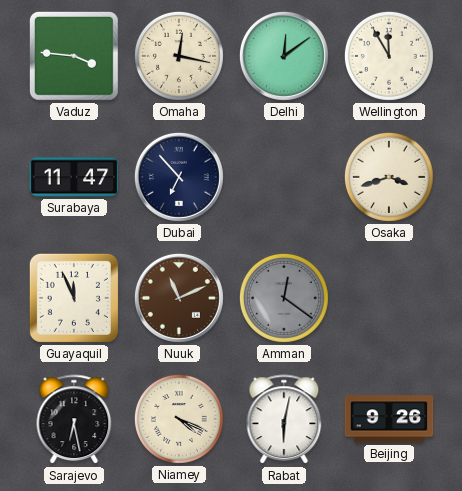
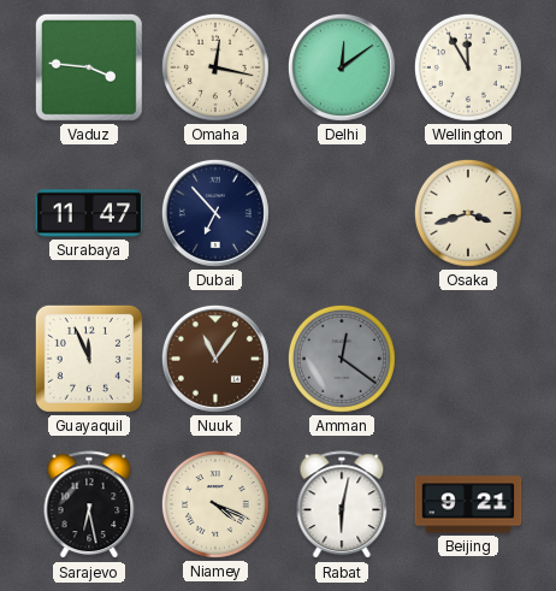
Nuuk: 11:11 -> 11:06
Beijing: 9:26 -> 9:21
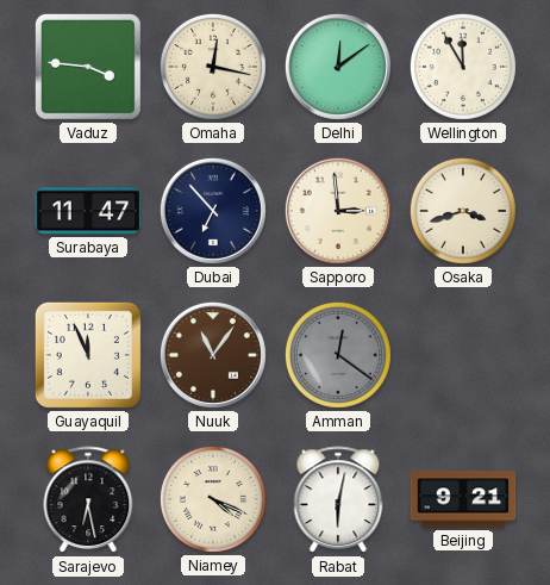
Sapporo: none -> 2:59
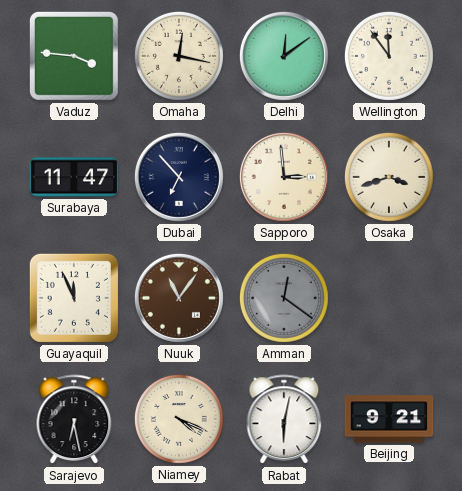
Wellington: 11:55 -> 11:54
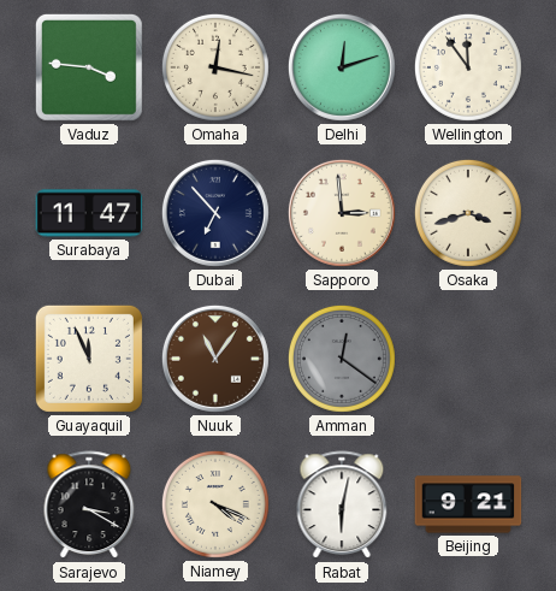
Delhi: 12:09 -> 12:12
Sarajevo: 6:28 -> 3:20
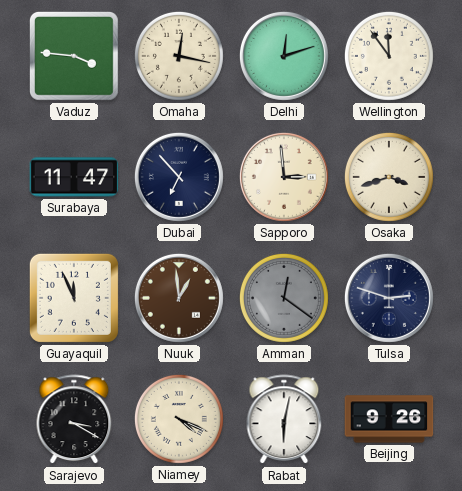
Nuuk: 11:06 -> 12:59
Tulsa: none -> 2:48
Beijing: 9:21 -> 9:26
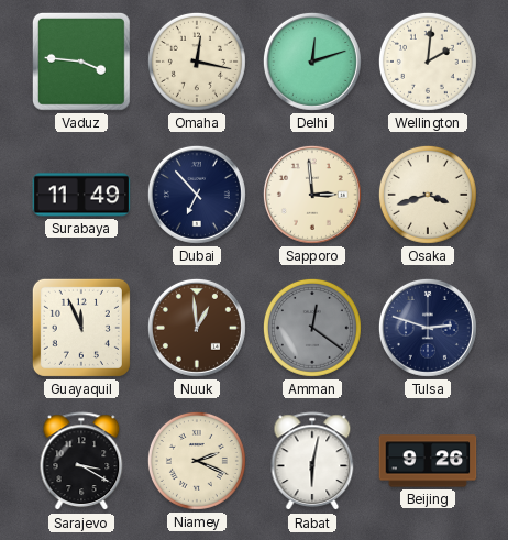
Wellington: 11:54 -> 2:01
Surabaya: 11:47 -> 11:49
Niamey: 4:19 -> 2:19
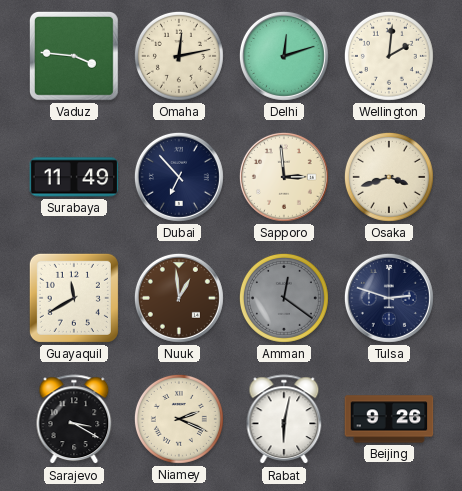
Omaha: 12:17 -> 12:13
Guayaquil: 11:56 -> 11:40
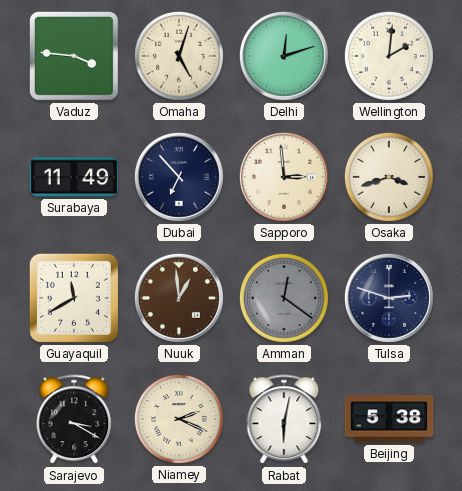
Omaha: 12:13 -> 5:03
Beijing: 9:26 -> 5:38
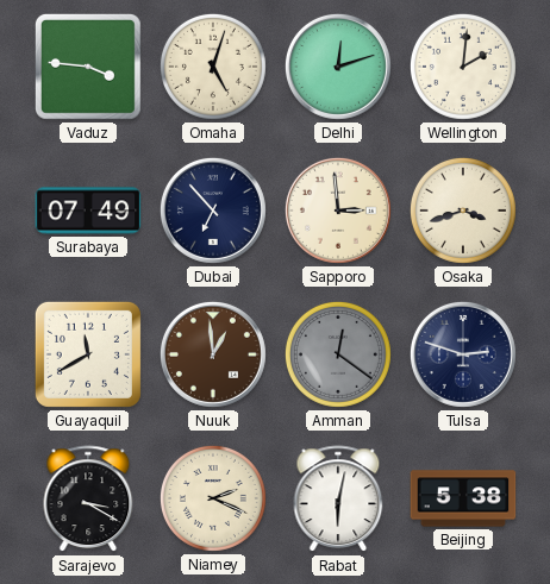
Surabaya: 11:49 -> 07:49
